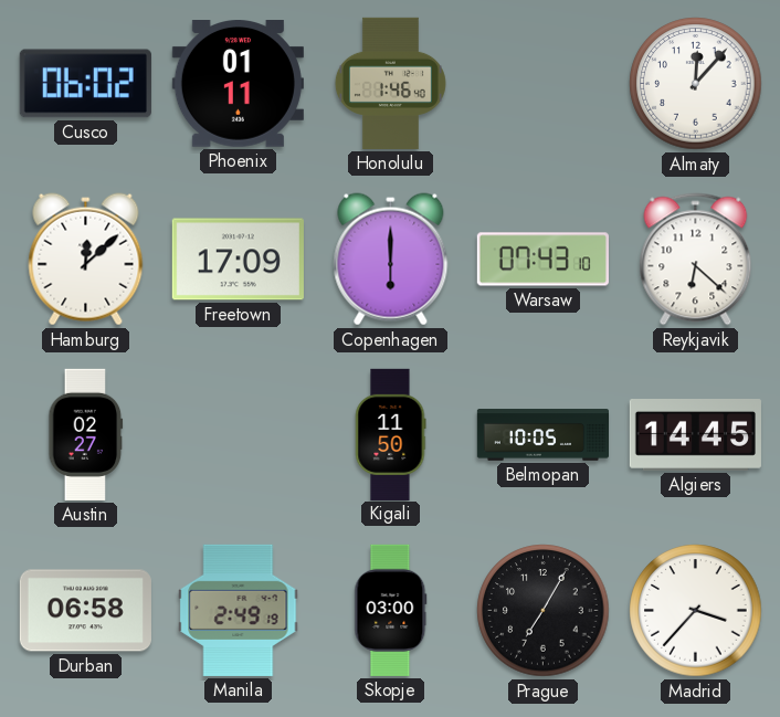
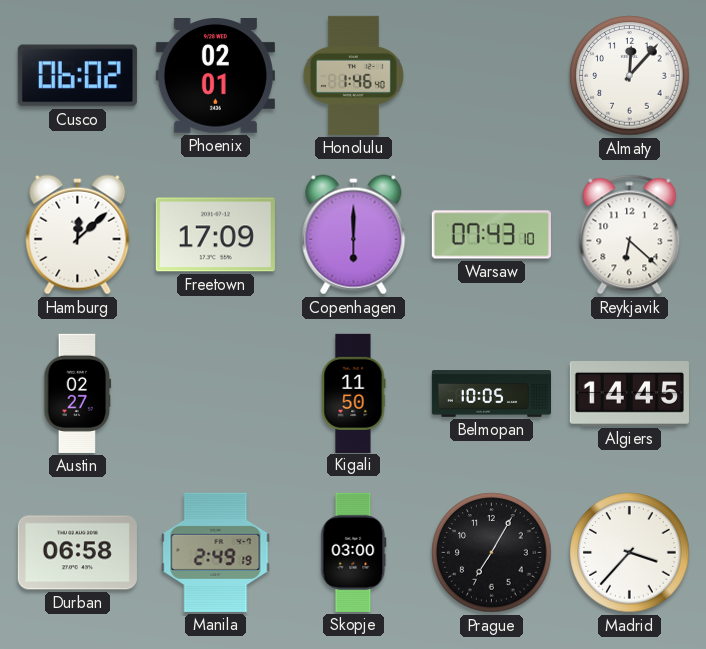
Phoenix: 01:11 -> 02:01
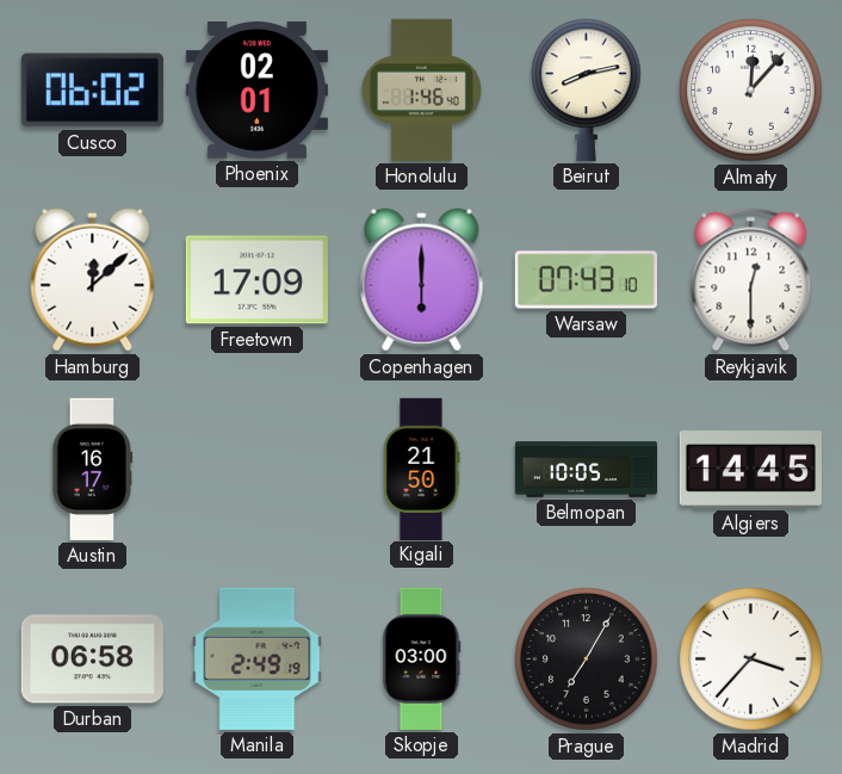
Beirut: none -> 8:13
Reykjavik: 6:22 -> 12:30
Austin: 02:27 -> 16:17
Kigali: 11:50 -> 21:50
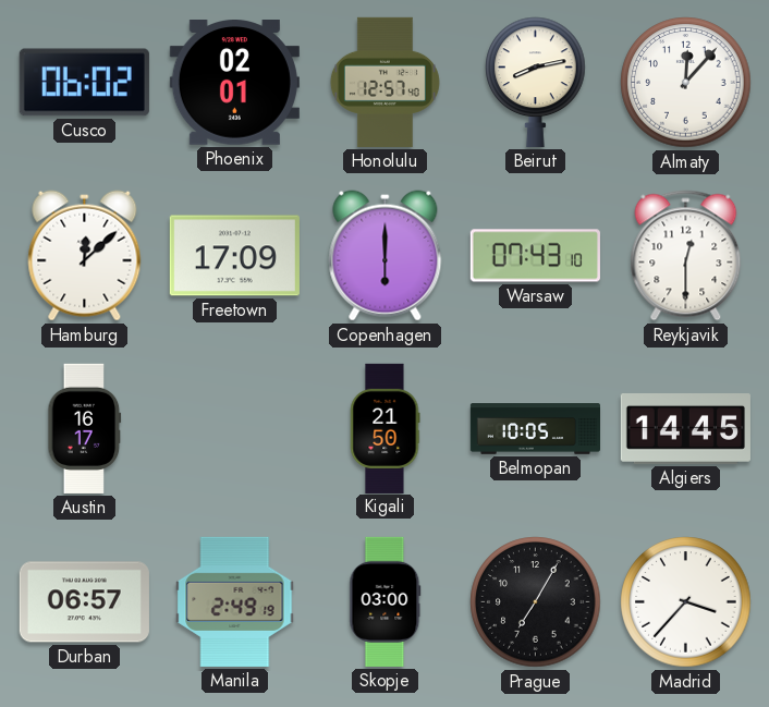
Honolulu: 1:46 -> 12:57
Durban: 06:58 -> 06:57
